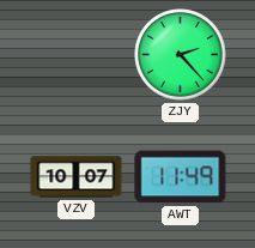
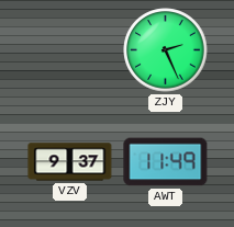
ZJY: 2:23 -> 2:26
VZV: 10:07 -> 9:37
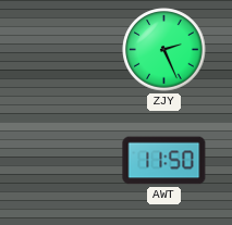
VZV: 9:37 -> none
AWT: 11:49 -> 11:50
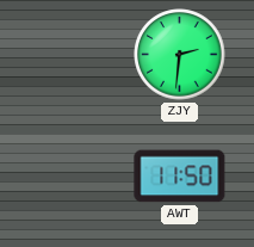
ZJY: 2:26 -> 2:31
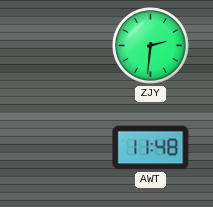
AWT: 11:50 -> 11:48
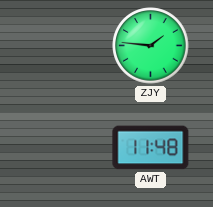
ZJY: 2:31 -> 1:46
